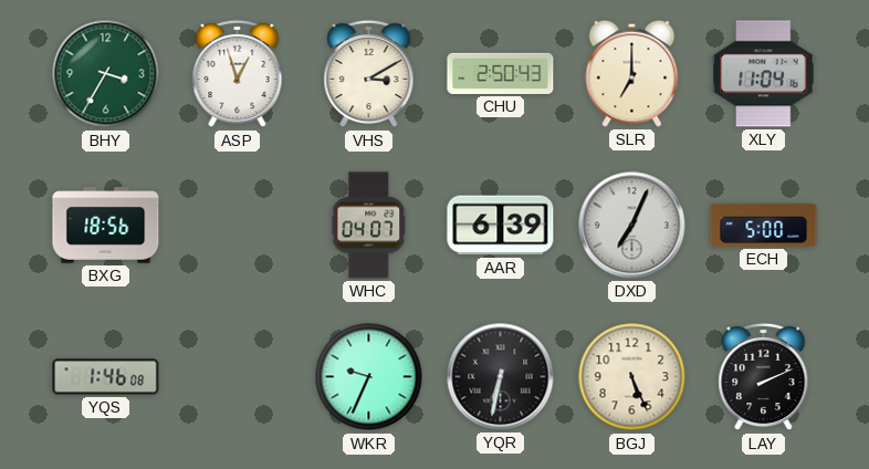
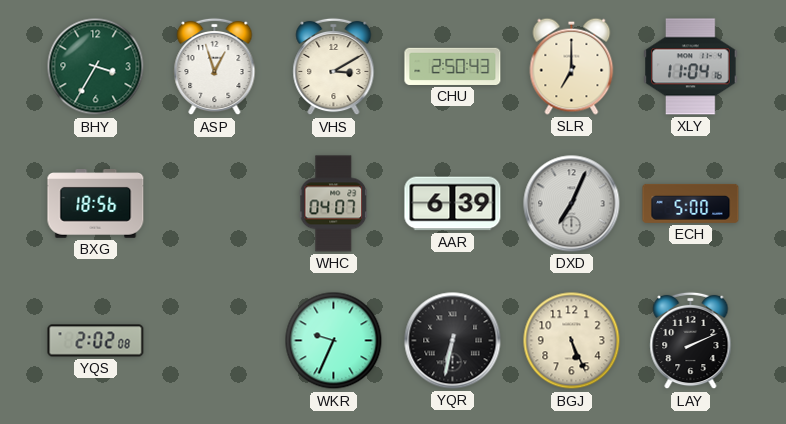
YQS: 1:46 -> 2:02
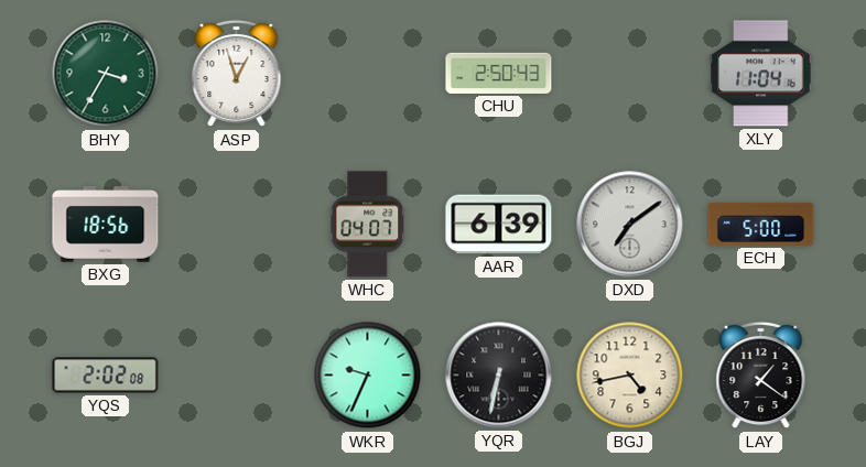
VHS: 3:10 -> none
SLR: 7:00 -> none
DXD: 7:04 -> 7:09
BGJ: 5:26 -> 4:43
LAY: 2:11 -> 1:21
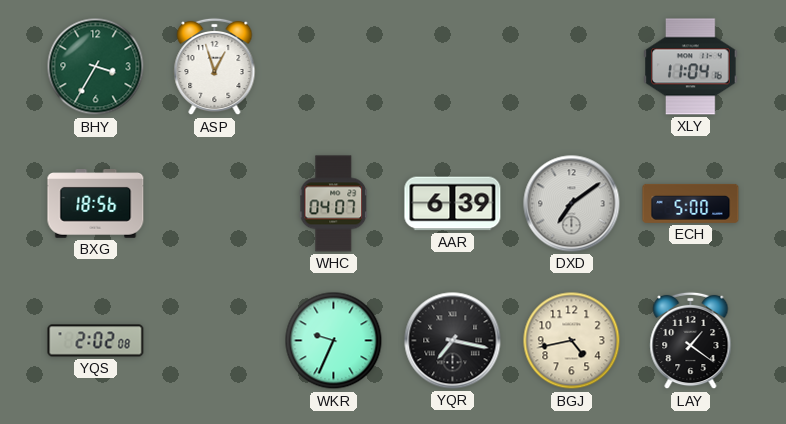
CHU: 2:50 -> none
YQR: 6:32 -> 7:17
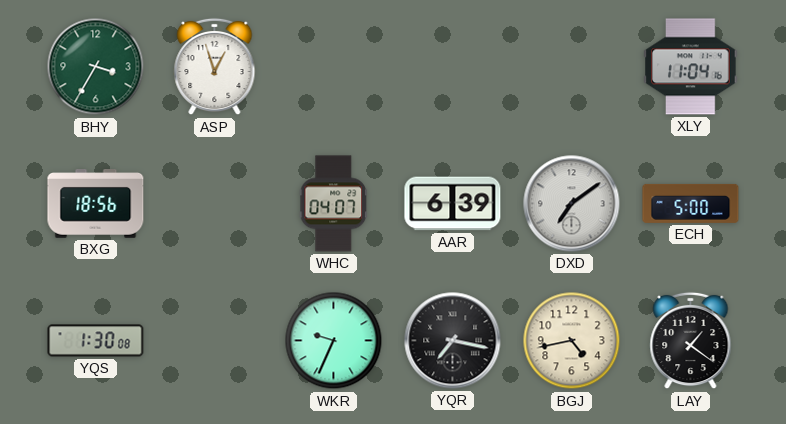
YQS: 2:02 -> 1:30
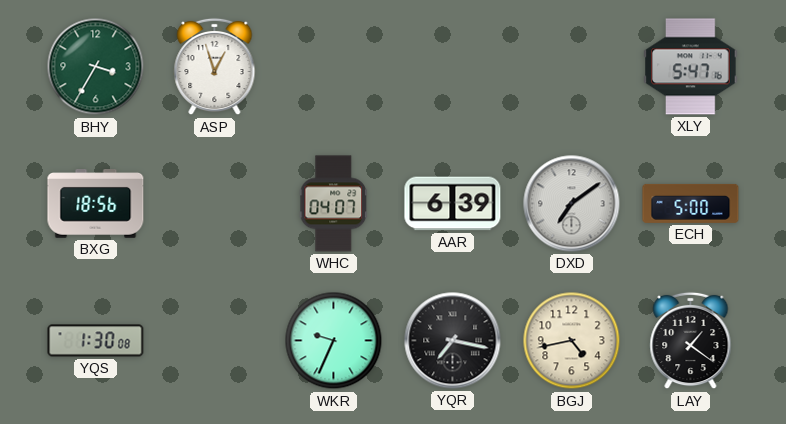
XLY: 11:04 -> 5:47
